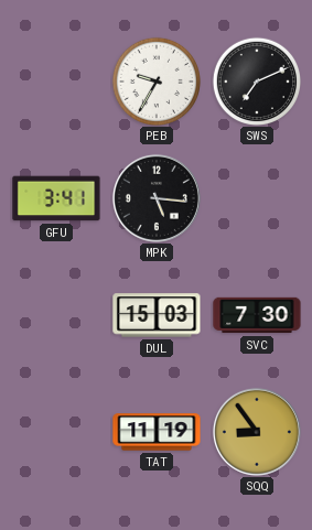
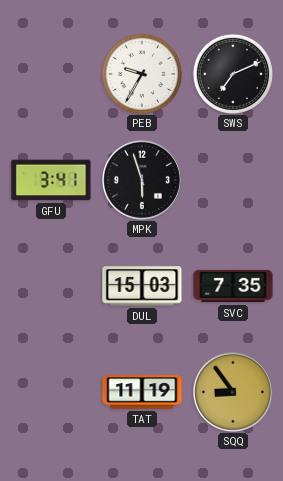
MPK: 5:16 -> 5:57
SVC: 7:30 -> 7:35
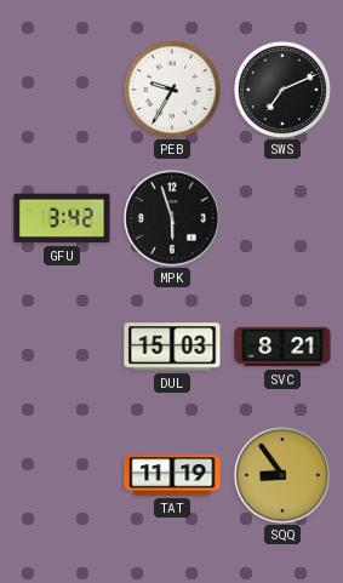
GFU: 3:41 -> 3:42
SVC: 7:35 -> 8:21
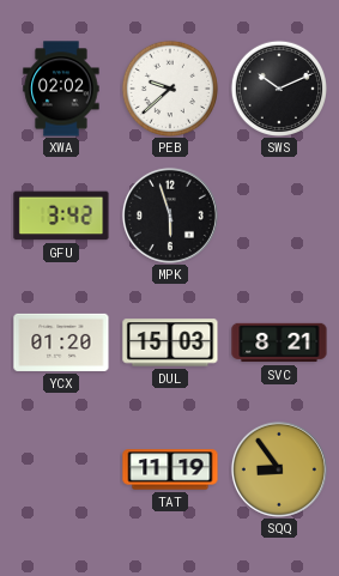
XWA: none -> 02:02
PEB: 9:35 -> 9:38
SWS: 7:11 -> 10:11
YCX: none -> 01:20
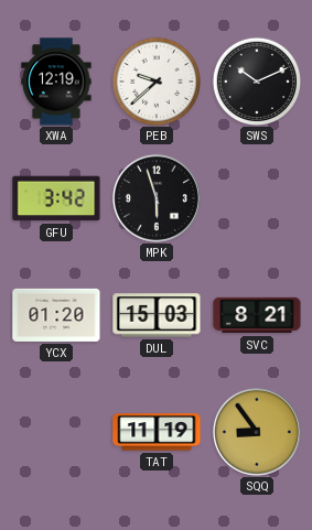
XWA: 02:02 -> 12:19
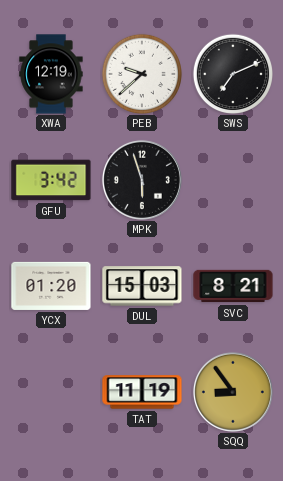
SWS: 10:11 -> 7:11
